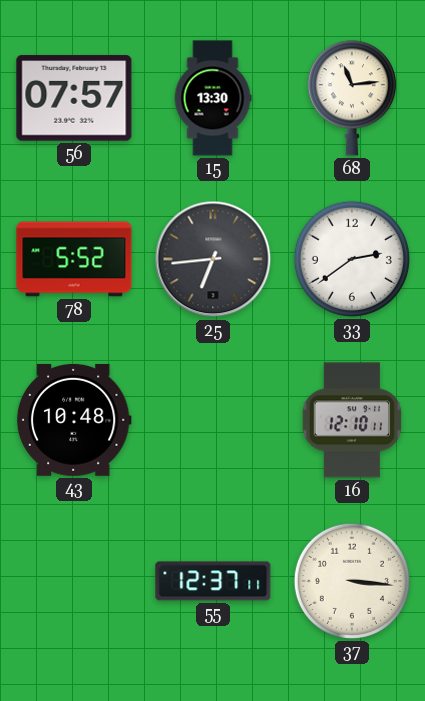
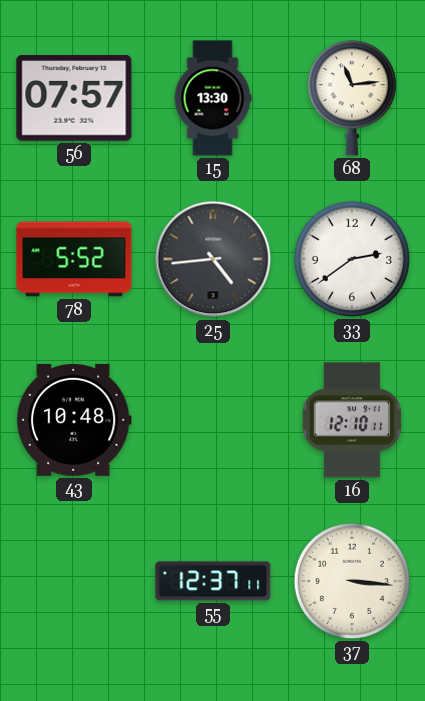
25: 6:44 -> 4:44
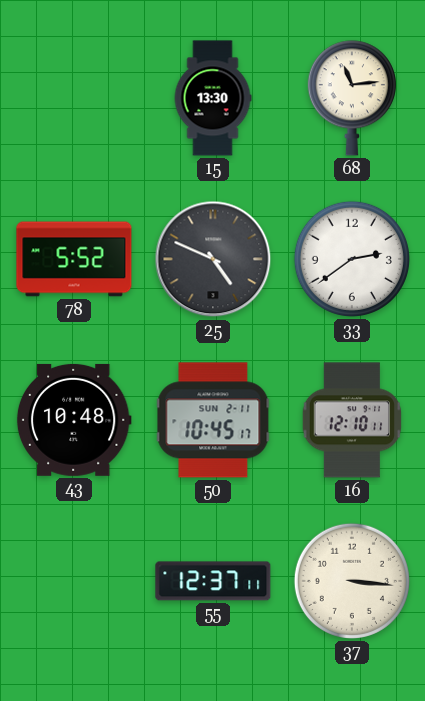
56: 07:57 -> none
25: 4:44 -> 4:49
50: none -> 10:45
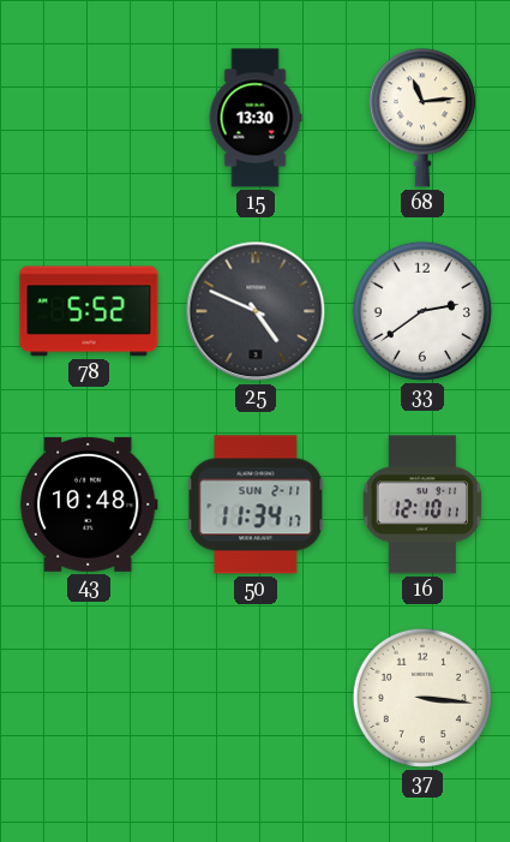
50: 10:45 -> 11:34
55: 12:37 -> none
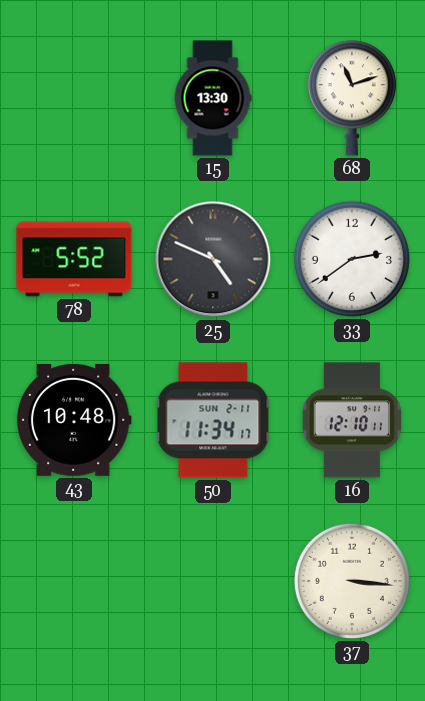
68: 11:14 -> 11:12
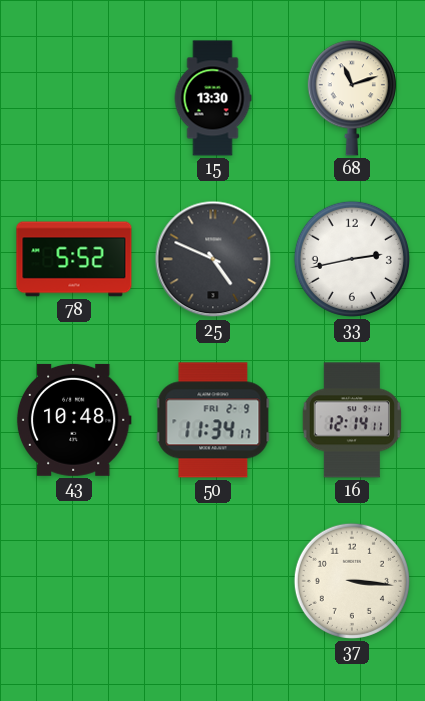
33: 2:39 -> 2:43
50 date: SUN 2-11 -> FRI 2-9
16: 12:10 -> 12:14
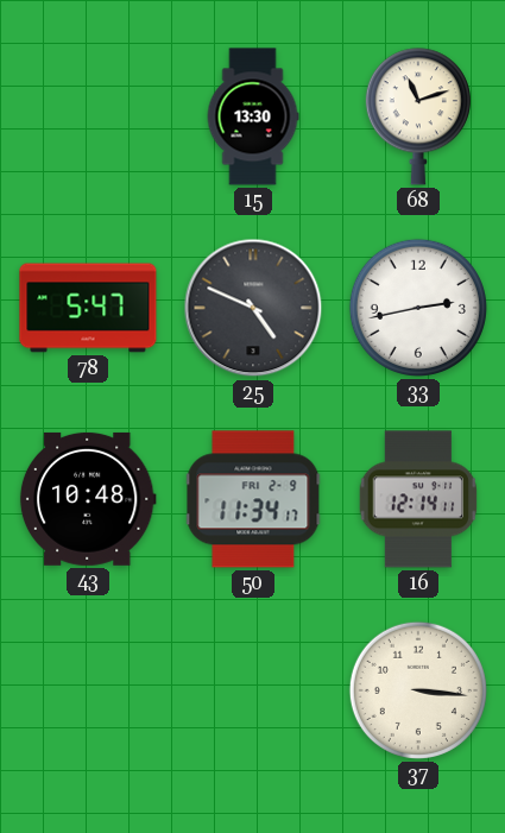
78: 5:52 -> 5:47
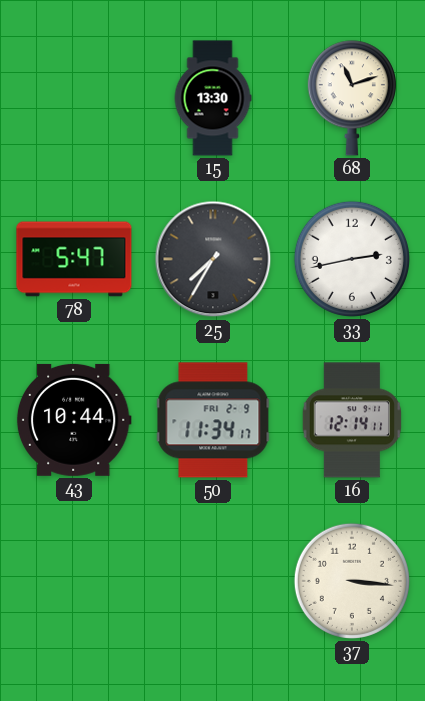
25: 4:49 -> 7:35
43: 10:48 -> 10:44
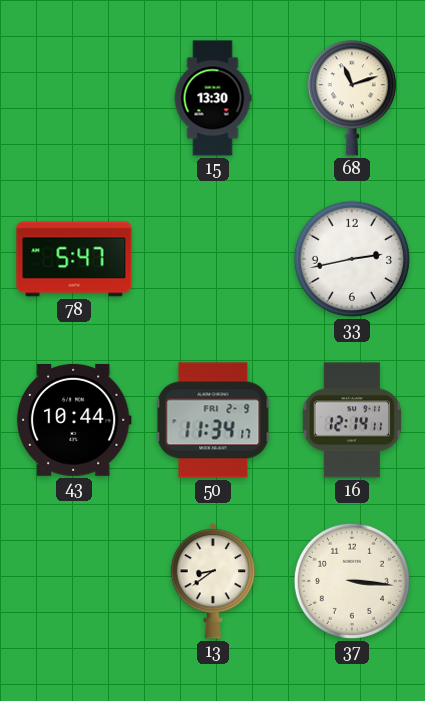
25: 7:35 -> none
13: none -> 8:39
